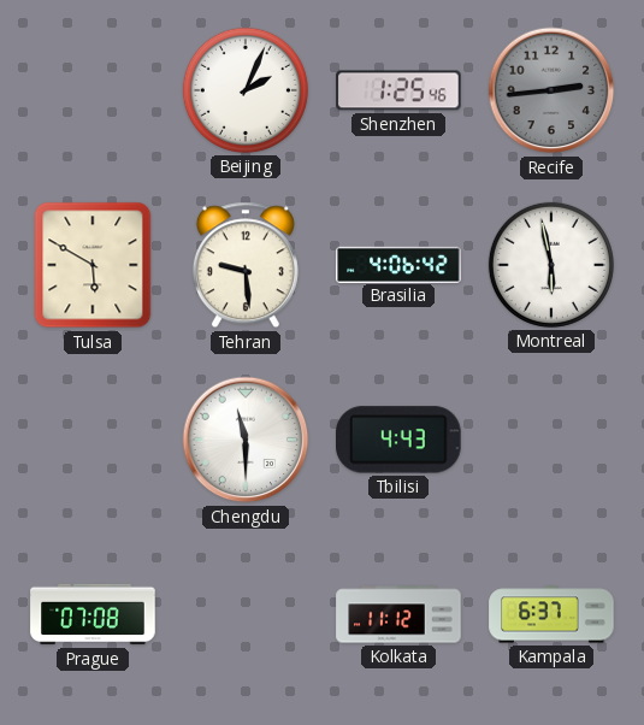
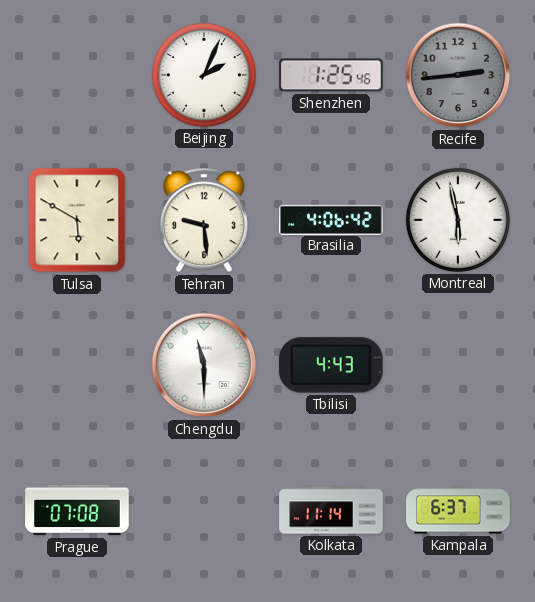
Kolkata: 11:12 -> 11:14
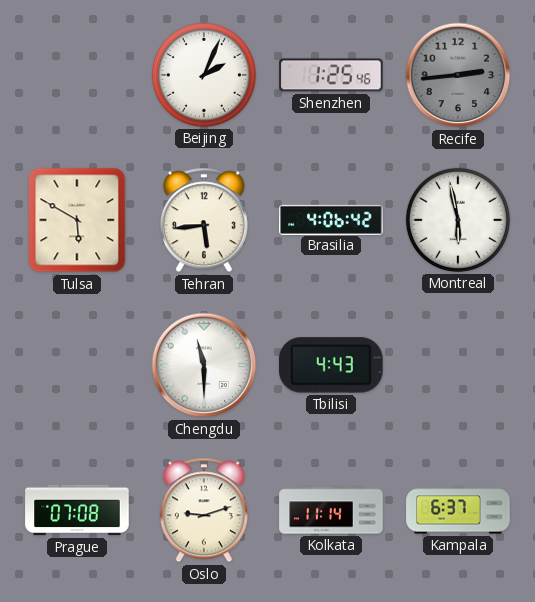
Tehran: 9:29 -> 5:44
Oslo: none -> 9:12
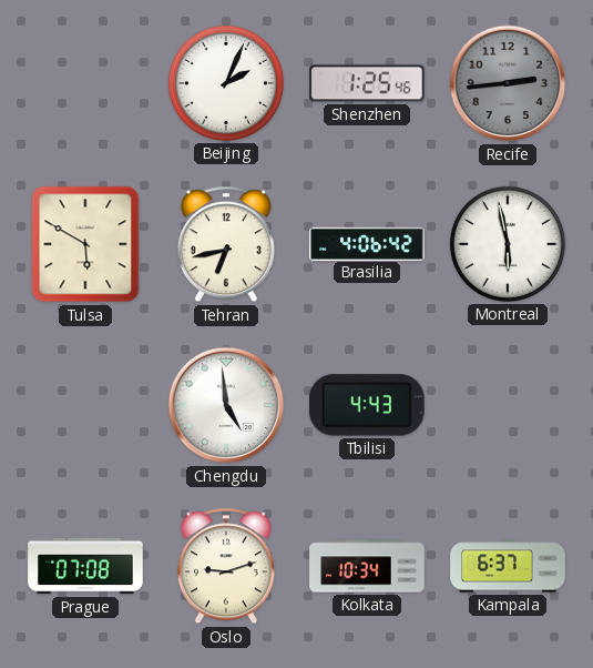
Tehran: 5:44 -> 6:43
Chengdu: 11:30 -> 4:59
Kolkata: 11:14 -> 10:34
